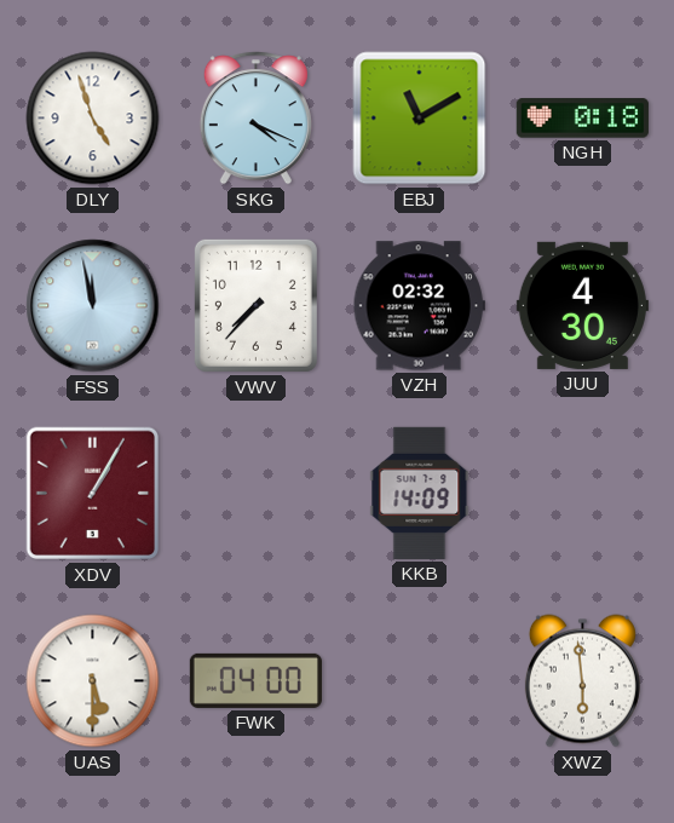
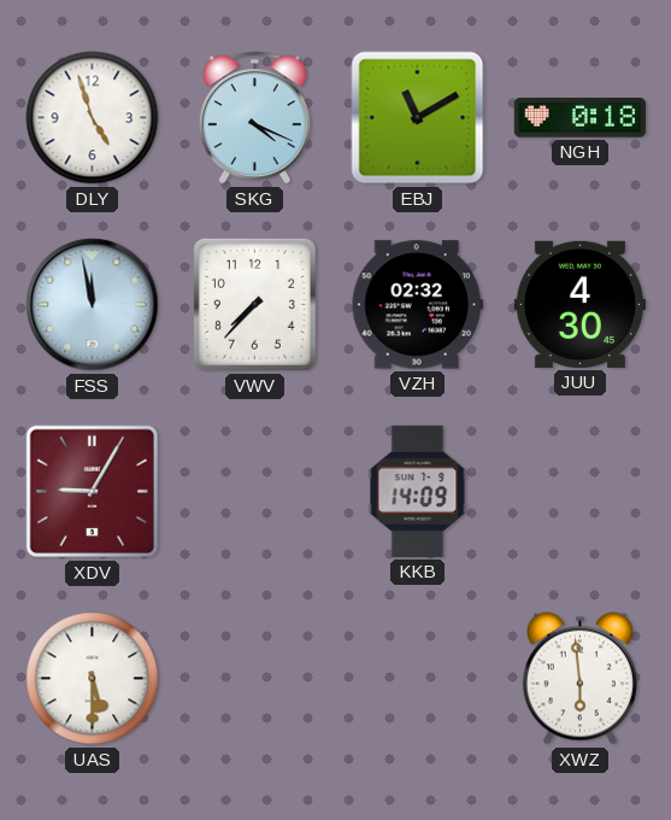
XDV: 1:05 -> 9:05
FWK: 04:00 -> none
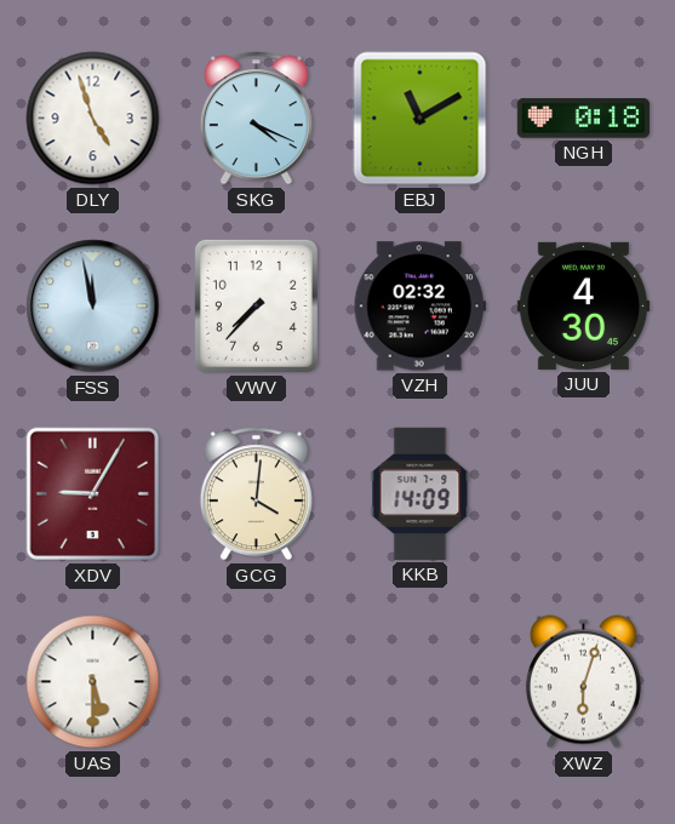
GCG: none -> 4:01
XWZ: 5:59 -> 6:03
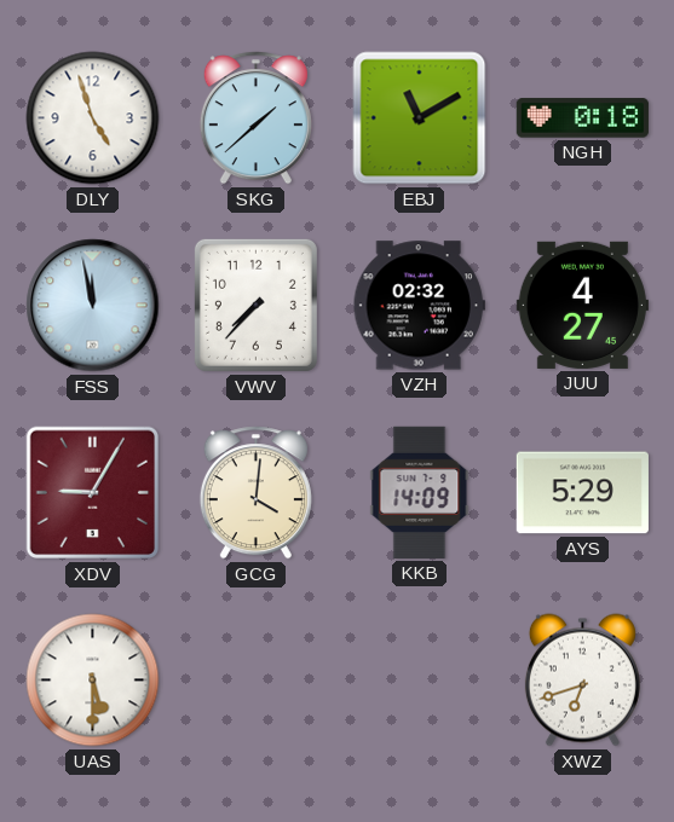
SKG: 4:19 -> 1:38
JUU: 4:30 -> 4:27
AYS: none -> 5:29
XWZ: 6:03 -> 6:42
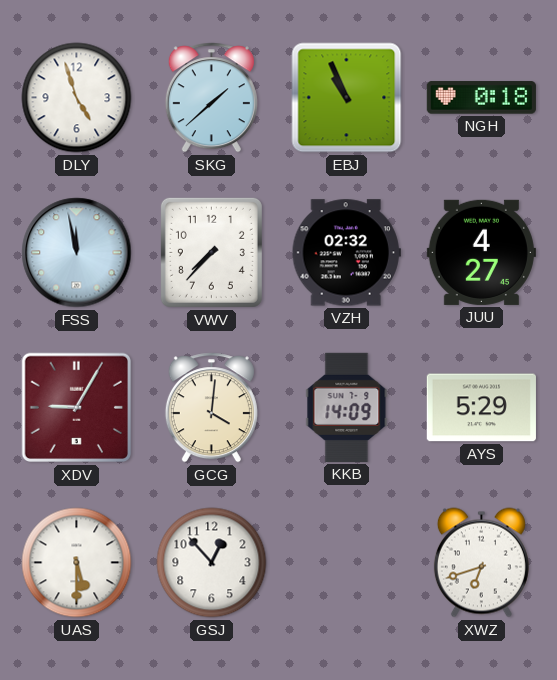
EBJ: 11:10 -> 10:56
GSJ: none -> 12:53
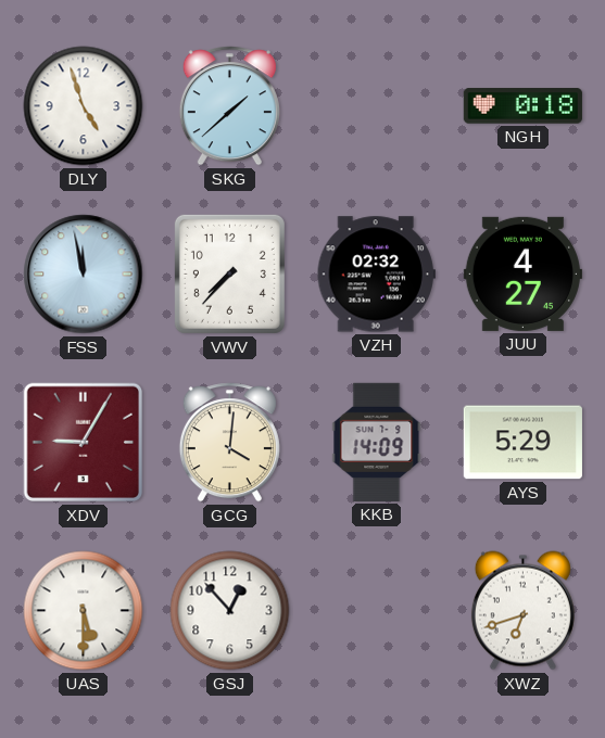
EBJ: 10:56 -> none
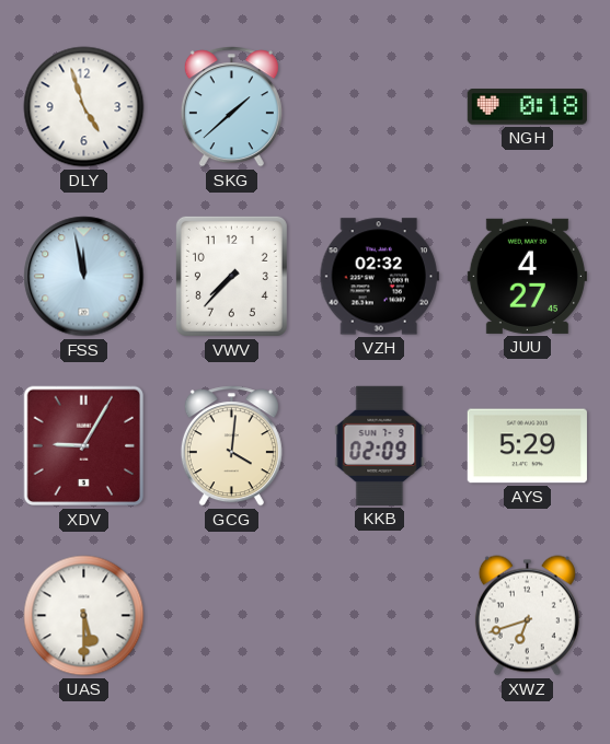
KKB: 14:09 -> 02:09
GSJ: 12:53 -> none
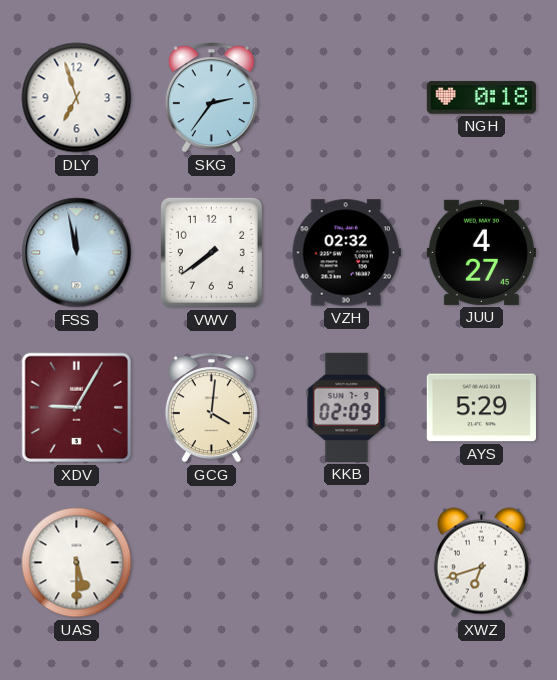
DLY: 4:57 -> 6:57
SKG: 1:38 -> 2:36
VWV: 7:37 -> 7:39
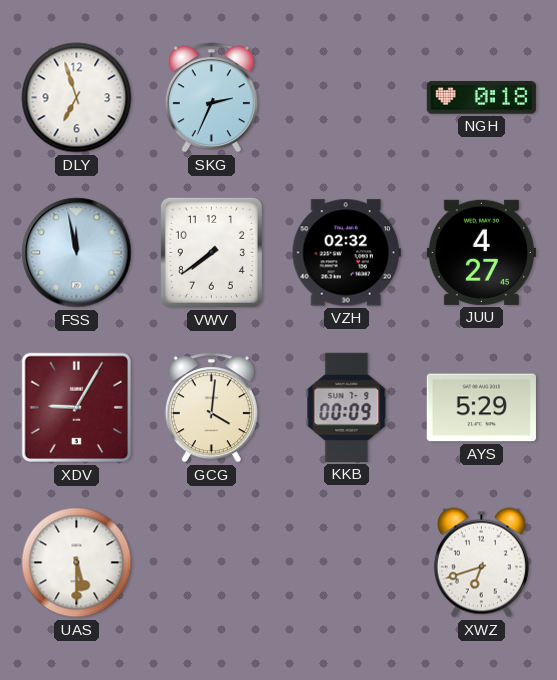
SKG: 2:36 -> 2:34
KKB: 02:09 -> 00:09
